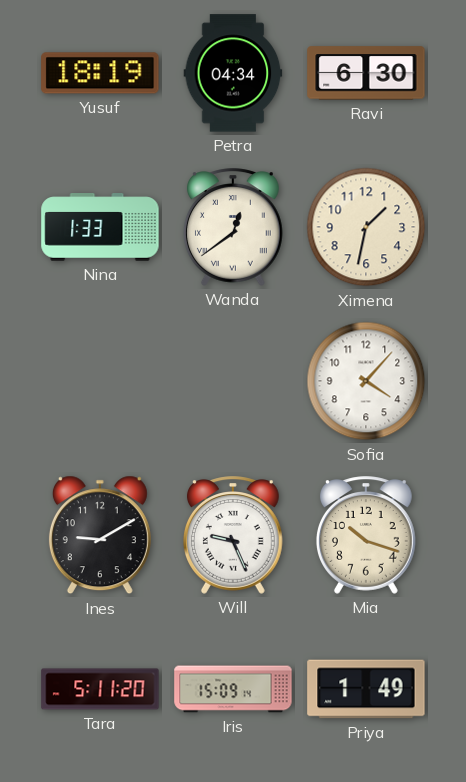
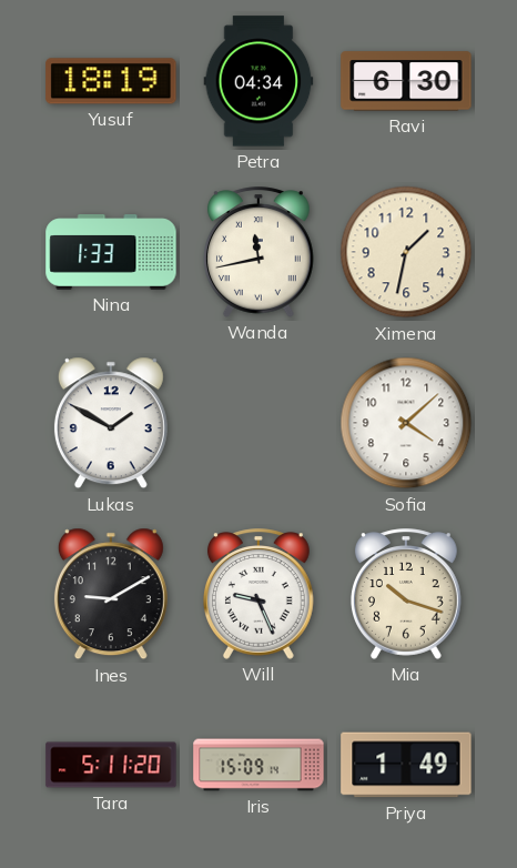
Wanda: 12:39 -> 11:43
Lukas: none -> 1:50
Sofia: 4:07 -> 4:08
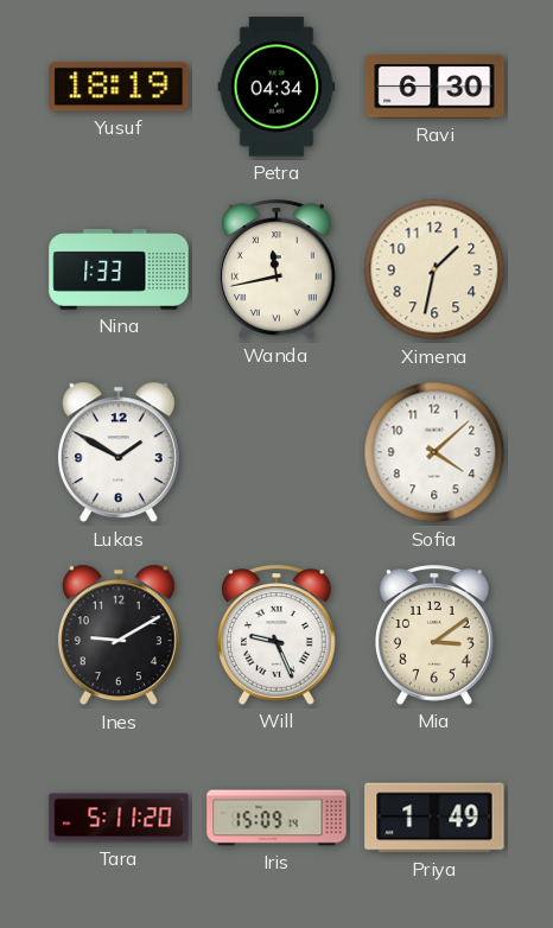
Mia: 10:18 -> 3:09
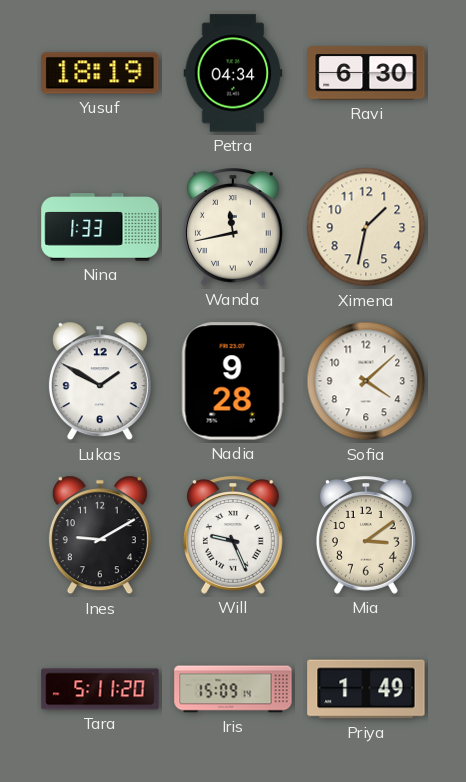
Nadia: none -> 9:28
